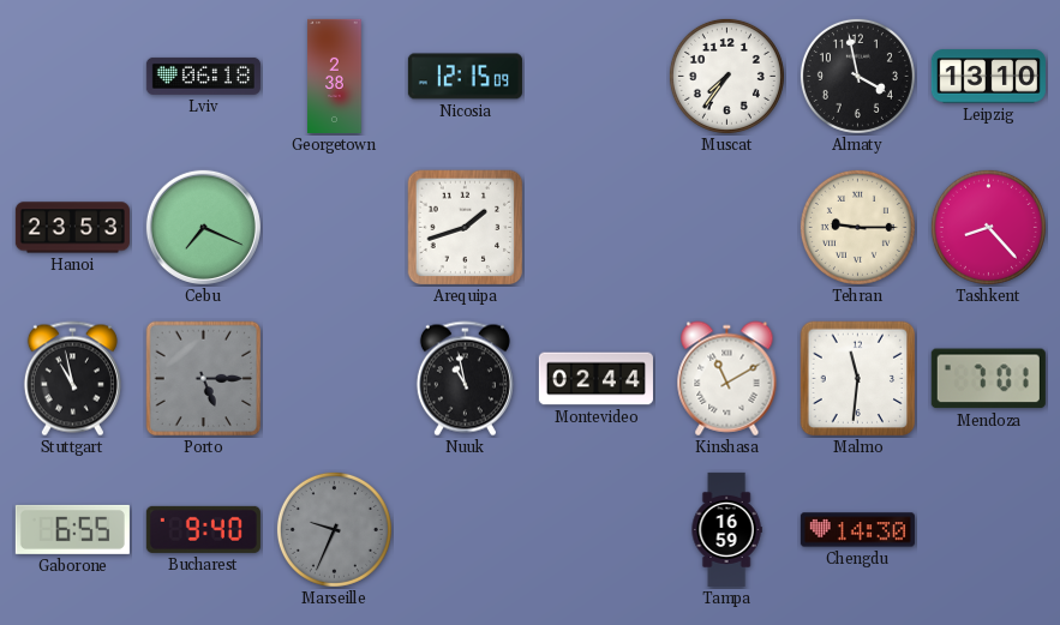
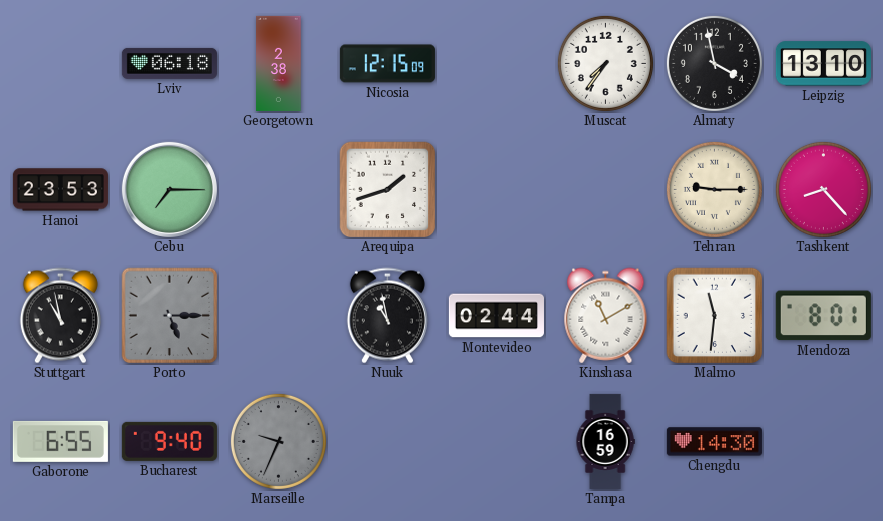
Cebu: 7:19 -> 7:15
Mendoza: 7:01 -> 8:01
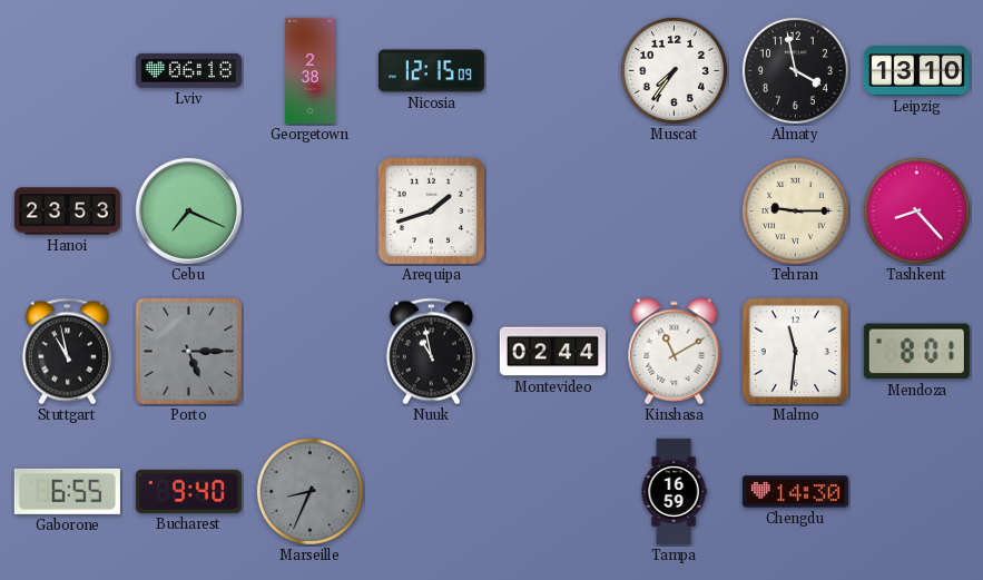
Cebu: 7:15 -> 7:19
Marseille: 9:34 -> 8:34
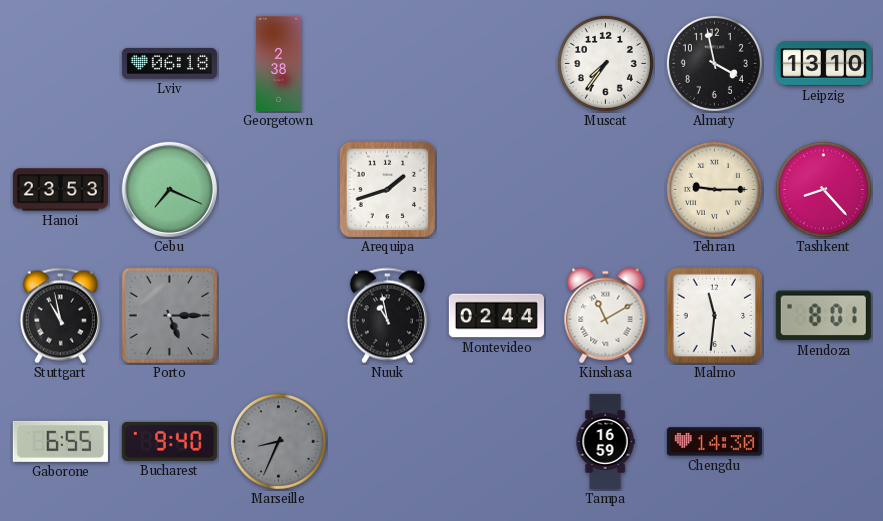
Nicosia: 12:15 -> none
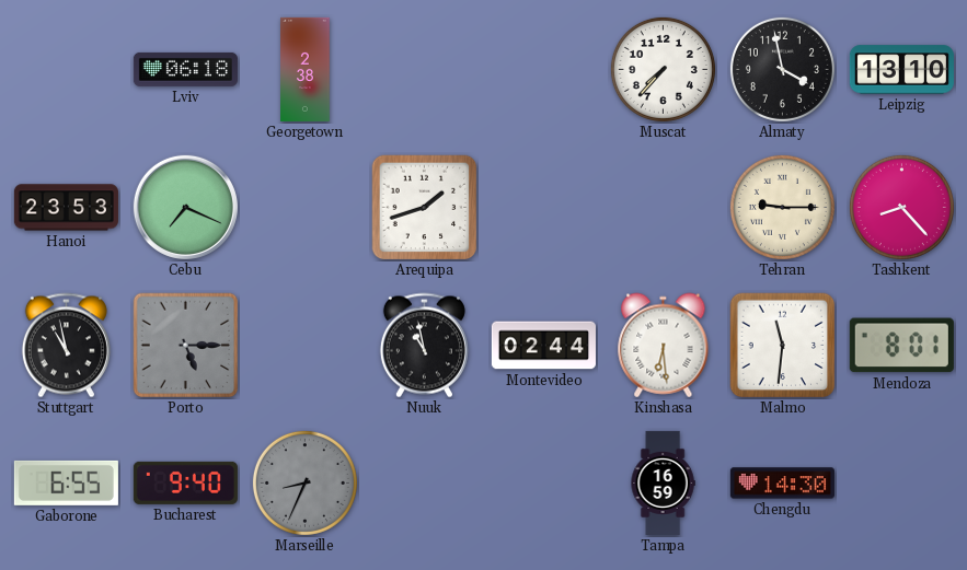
Muscat: 7:36 -> 7:37
Kinshasa: 11:10 -> 6:29
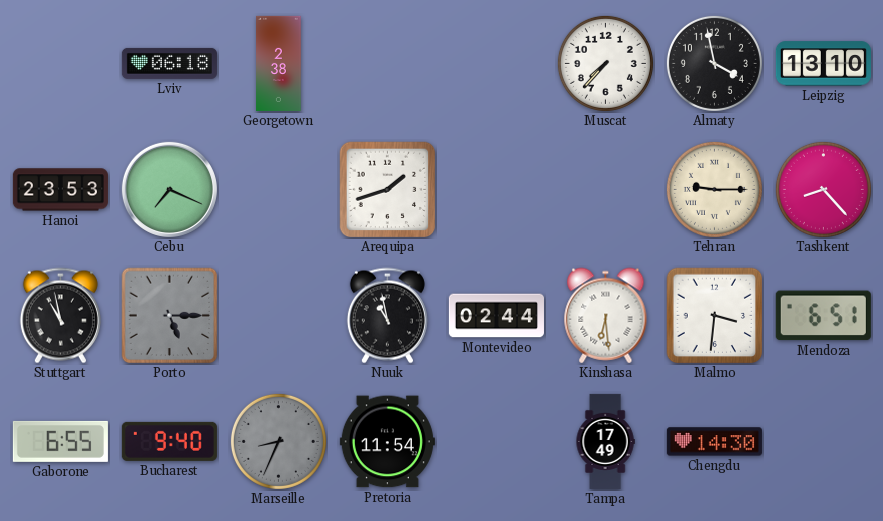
Malmo: 11:31 -> 3:31
Mendoza: 8:01 -> 6:51
Pretoria: none -> 11:54
Tampa: 16:59 -> 17:49
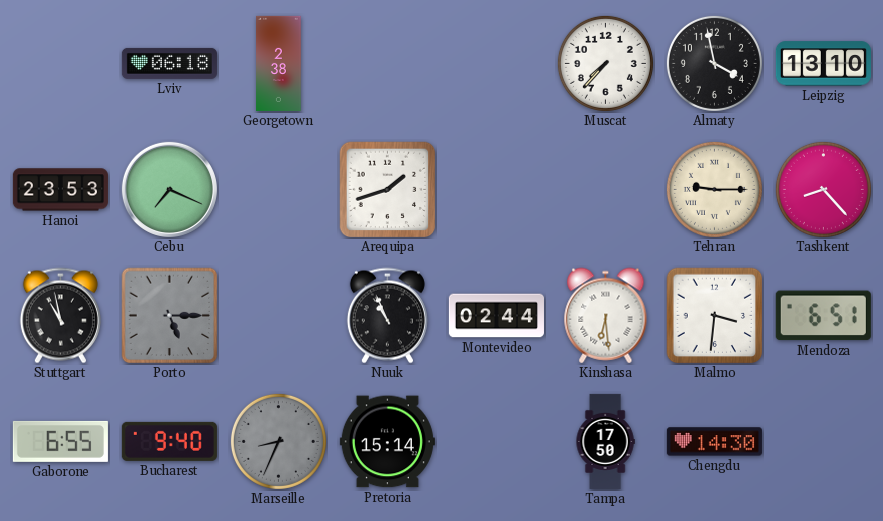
Nuuk: 10:58 -> 10:56
Pretoria: 11:54 -> 15:14
Tampa: 17:49 -> 17:50
